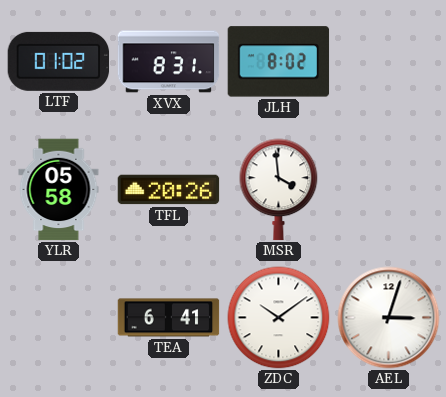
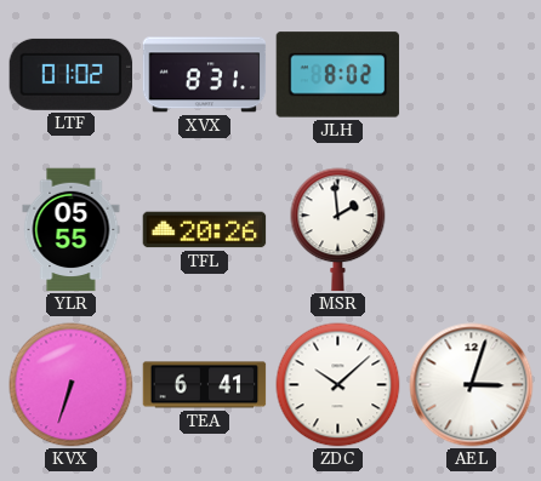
YLR: 05:58 -> 05:55
MSR: 3:59 -> 1:59
KVX: none -> 6:33
ZDC: 10:09 -> 10:08
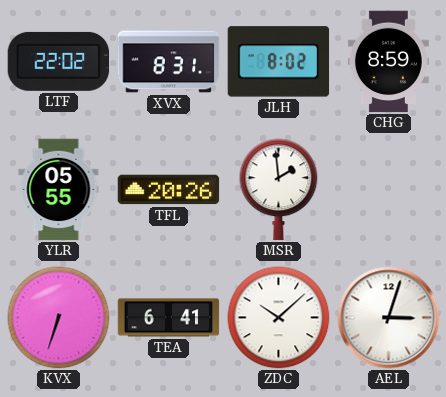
LTF: 01:02 -> 22:02
CHG: none -> 8:59
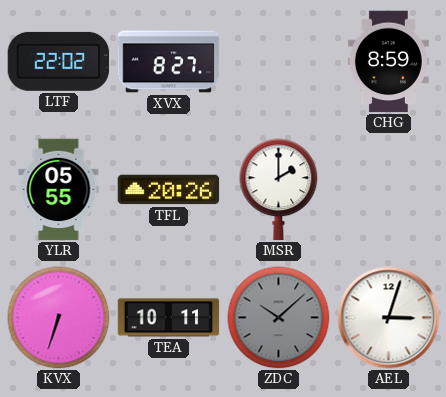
XVX: 8:31 -> 8:27
JLH: 8:02 -> none
MSR: 1:59 -> 2:00
TEA: 6:41 -> 10:11
ZDC dial: white -> grey
